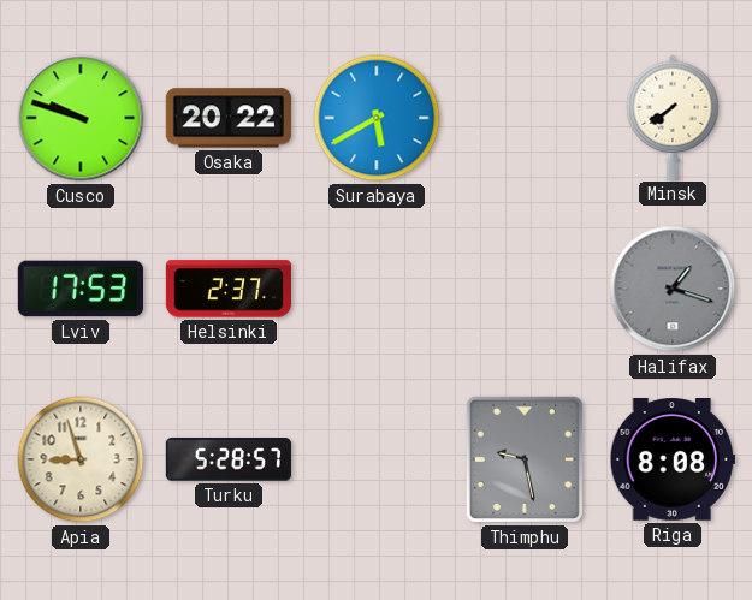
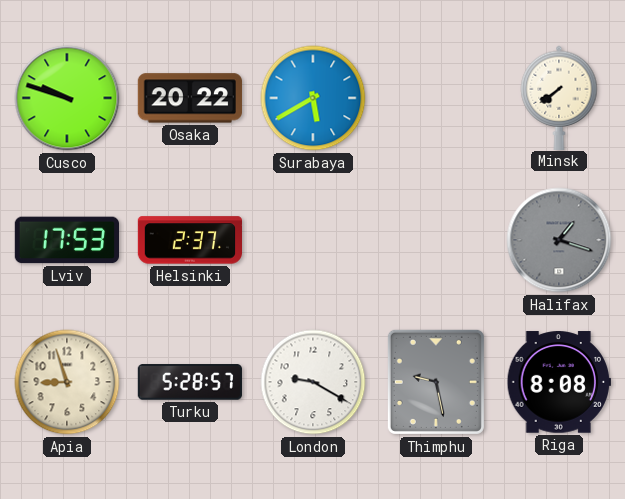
London: none -> 9:20
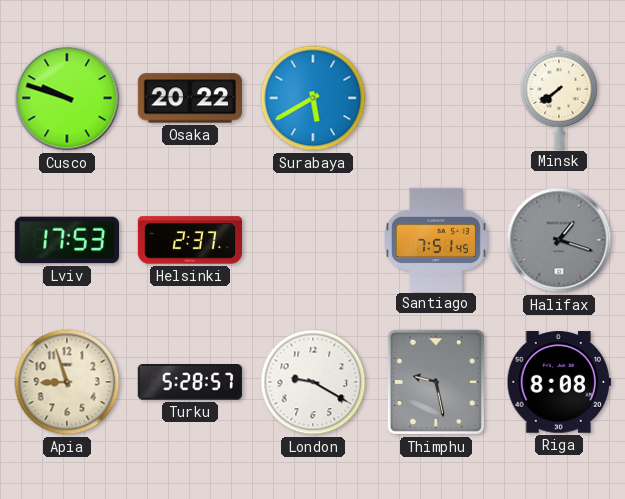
Santiago: none -> 7:51
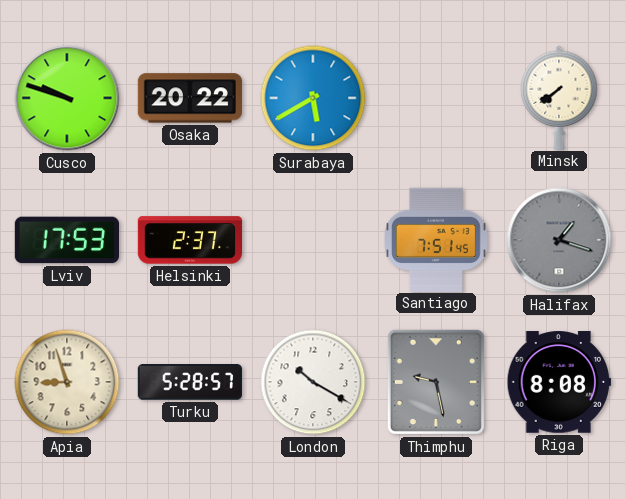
London: 9:20 -> 10:20
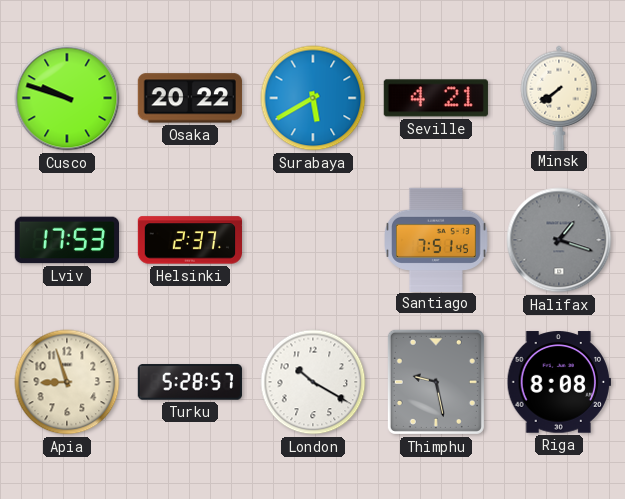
Seville: none -> 4:21
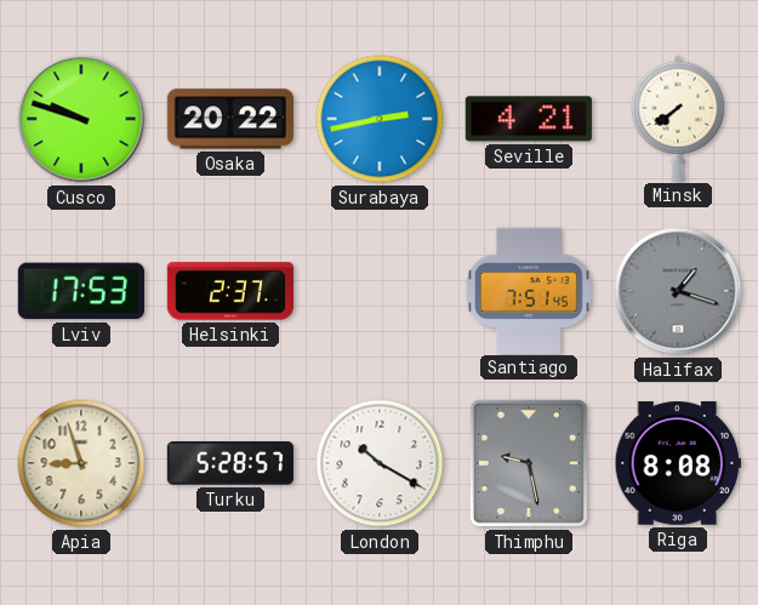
Surabaya: 5:40 -> 2:43
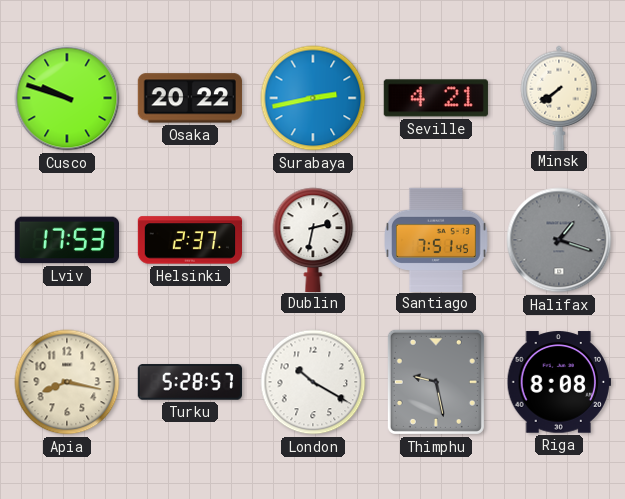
Dublin: none -> 2:32
Apia: 8:57 -> 8:17
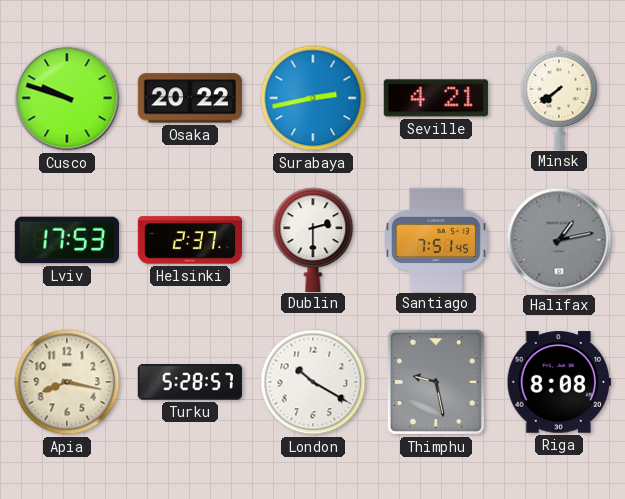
Dublin: 2:32 -> 2:30
Halifax: 1:18 -> 1:13
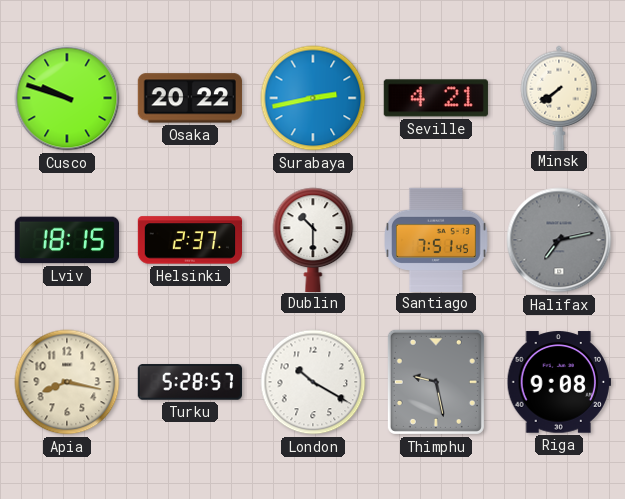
Lviv: 17:53 -> 18:15
Dublin: 2:30 -> 10:30
Halifax: 1:13 -> 7:13
Riga: 8:08 -> 9:08
